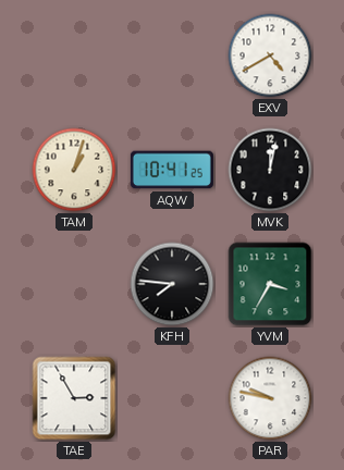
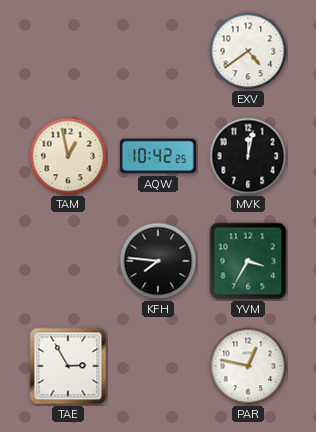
EXV: 4:40 -> 4:39
TAM: 1:03 -> 12:58
AQW: 10:41 -> 10:42
PAR: 9:47 -> 12:47
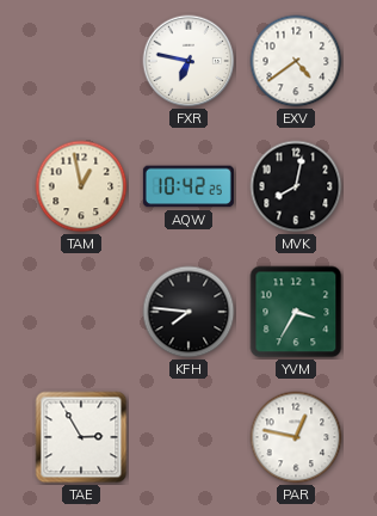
FXR: none -> 6:47
MVK: 12:02 -> 8:02
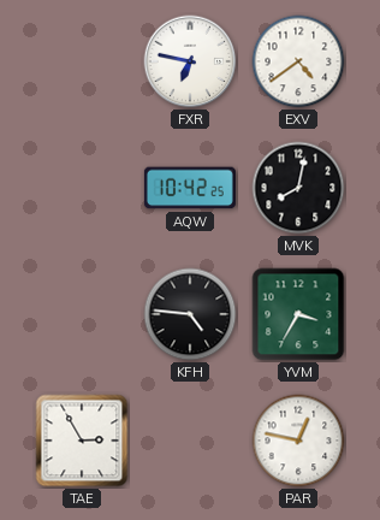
TAM: 12:58 -> none
KFH: 7:46 -> 4:46
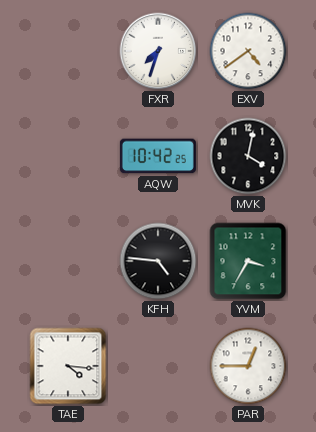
FXR: 6:47 -> 7:33
MVK: 8:02 -> 4:02
TAE: 2:55 -> 4:16
PAR: 12:47 -> 12:45
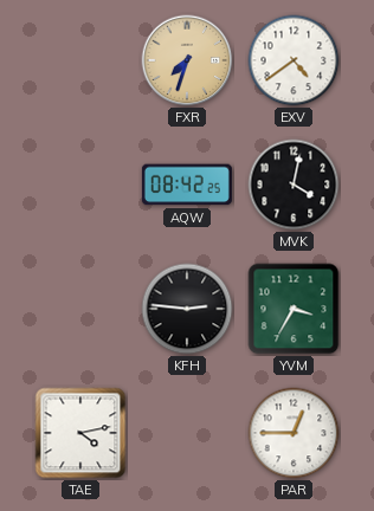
FXR dial: white -> champagne
AQW: 10:42 -> 08:42
KFH: 4:46 -> 2:46
TAE: 4:16 -> 4:13
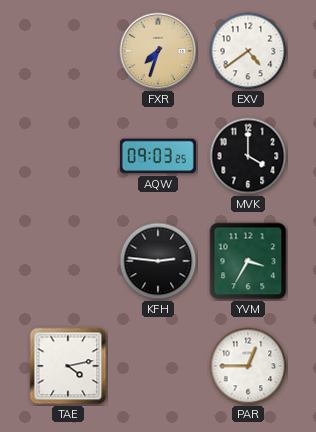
AQW: 08:42 -> 09:03
MVK: 4:02 -> 4:00
